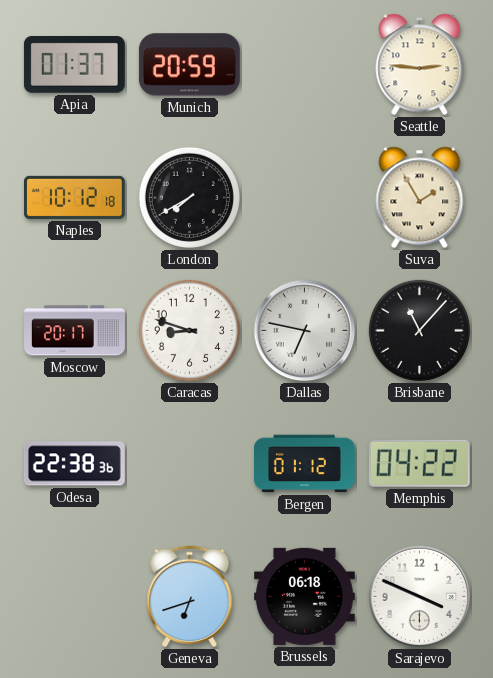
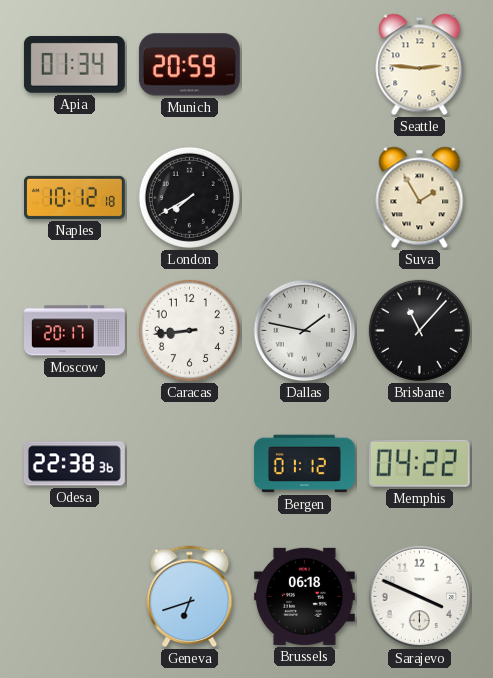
Apia: 01:37 -> 01:34
Caracas: 8:48 -> 8:44
Dallas: 6:47 -> 1:47
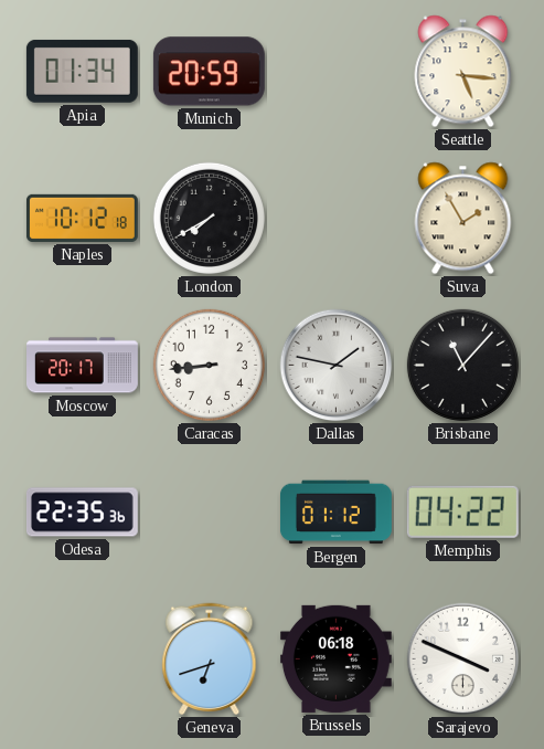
Seattle: 2:46 -> 5:16
Odesa: 22:38 -> 22:35
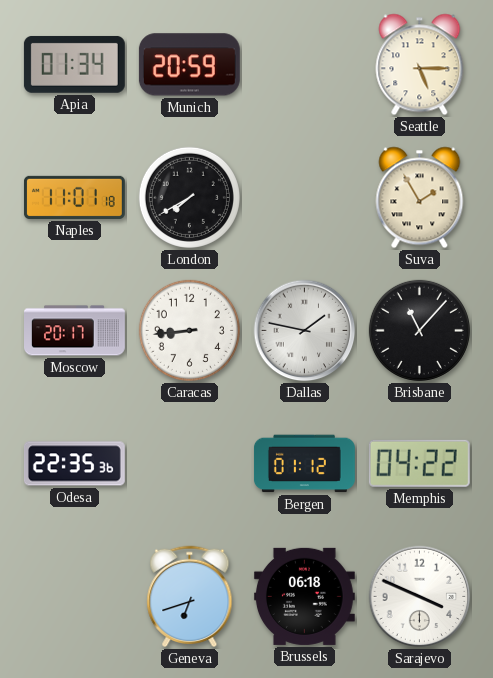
Seattle: 5:16 -> 5:15
Naples: 10:12 -> 11:01
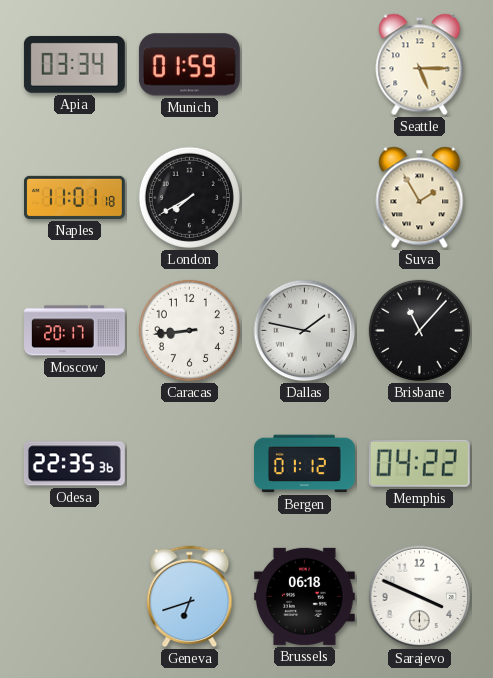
Apia: 01:34 -> 03:34
Munich: 20:59 -> 01:59
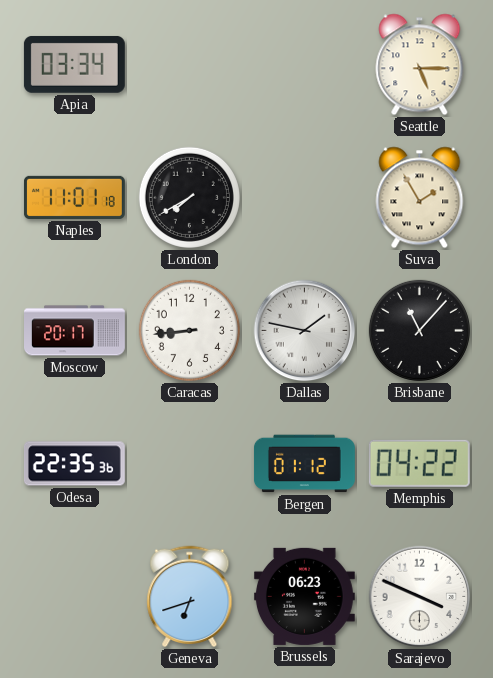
Munich: 01:59 -> none
Brussels: 06:18 -> 06:23
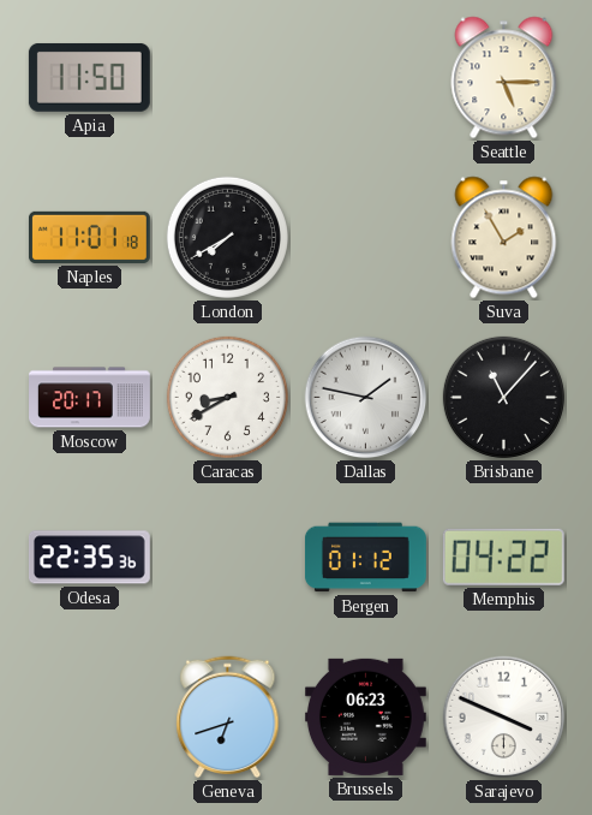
Apia: 03:34 -> 11:50
Caracas: 8:44 -> 8:40
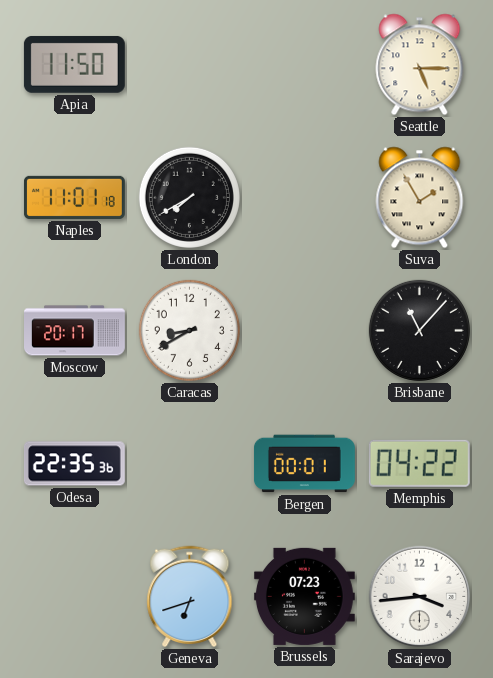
Dallas: 1:47 -> none
Bergen: 01:12 -> 00:01
Brussels: 06:23 -> 07:23
Sarajevo: 3:49 -> 3:44
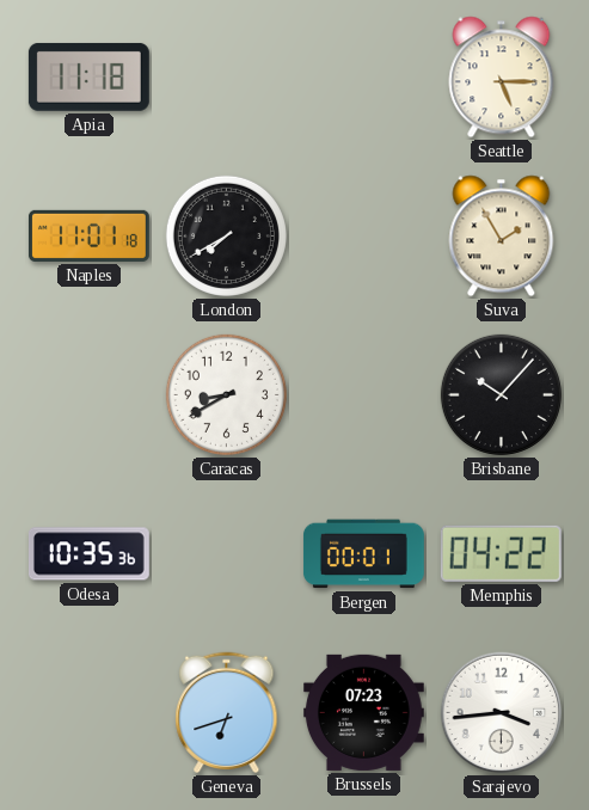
Apia: 11:50 -> 11:18
Moscow: 20:17 -> none
Brisbane: 11:07 -> 10:07
Odesa: 22:35 -> 10:35
